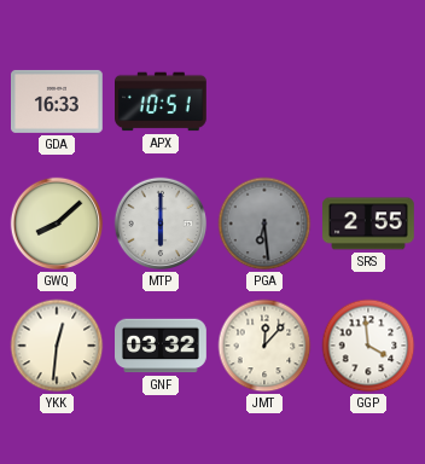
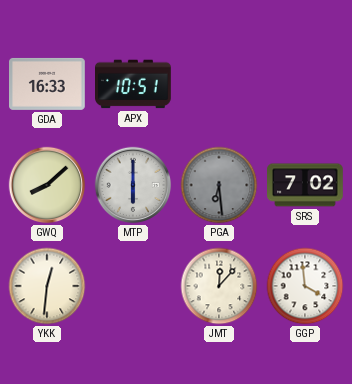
SRS: 2:55 -> 7:02
GNF: 03:32 -> none
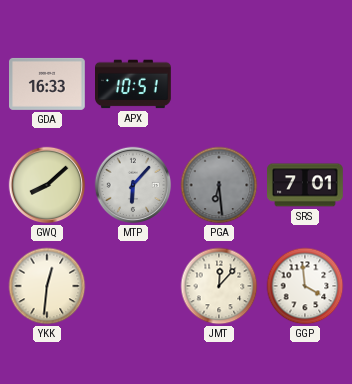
MTP: 6:00 -> 6:07
SRS: 7:02 -> 7:01
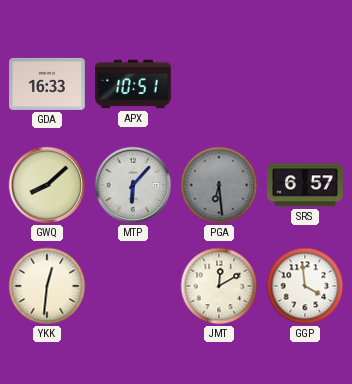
SRS: 7:01 -> 6:57
JMT: 12:07 -> 12:10
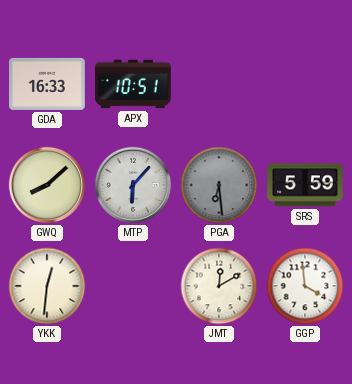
SRS: 6:57 -> 5:59
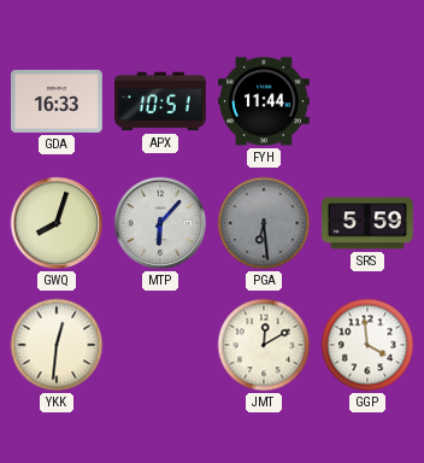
FYH: none -> 11:44
GWQ: 8:08 -> 8:03
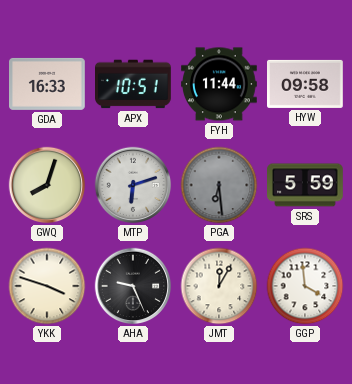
HYW: none -> 09:58
MTP: 6:07 -> 6:12
YKK: 12:31 -> 3:48
AHA: none -> 9:26
JMT: 12:10 -> 12:05
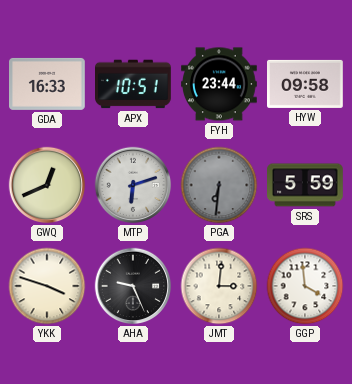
FYH: 11:44 -> 23:44
GWQ: 8:03 -> 12:41
PGA: 6:29 -> 6:31
JMT: 12:05 -> 3:01
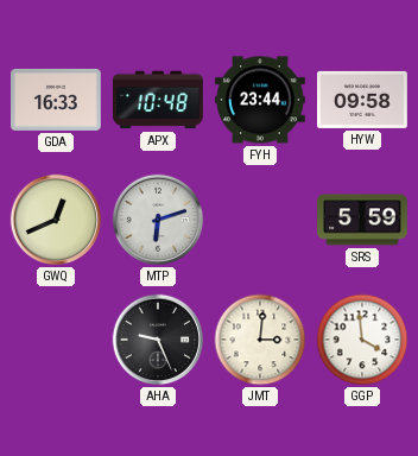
APX: 10:51 -> 10:48
PGA: 6:31 -> none
YKK: 3:48 -> none
